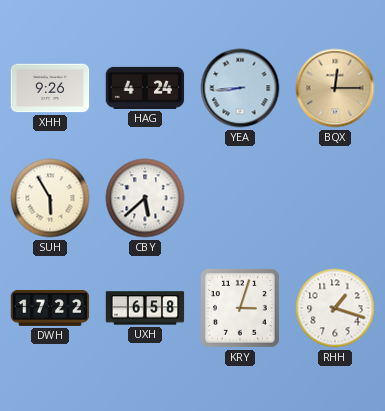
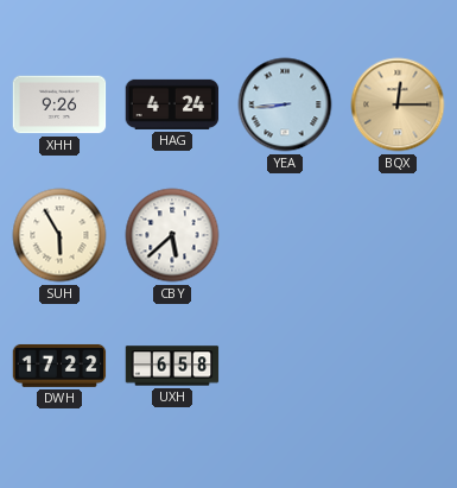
KRY: 3:03 -> none
RHH: 1:18 -> none
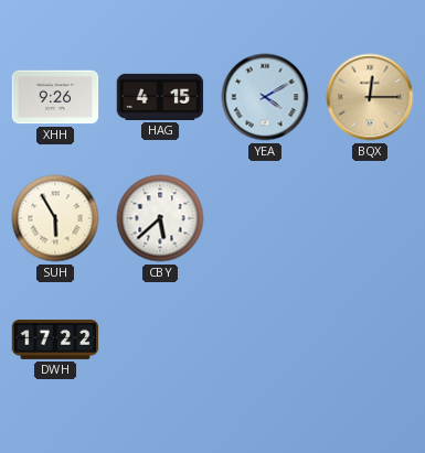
HAG: 4:24 -> 4:15
YEA: 8:44 -> 4:10
UXH: 6:58 -> none
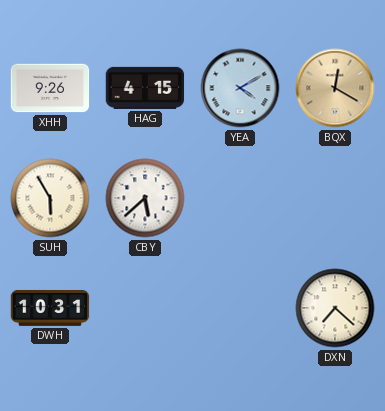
BQX: 12:15 -> 12:20
DWH: 17:22 -> 10:31
DXN: none -> 7:22
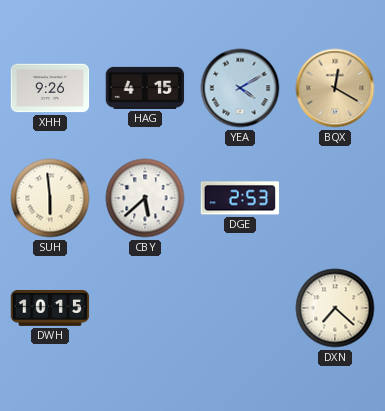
SUH: 5:55 -> 5:59
DGE: none -> 2:53
DWH: 10:31 -> 10:15
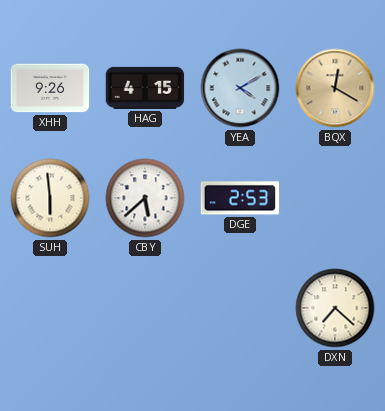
DWH: 10:15 -> none
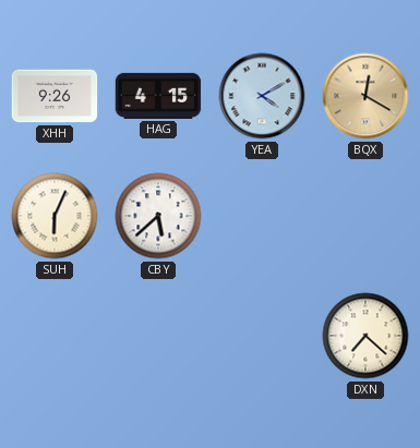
SUH: 5:59 -> 6:04
DGE: 2:53 -> none
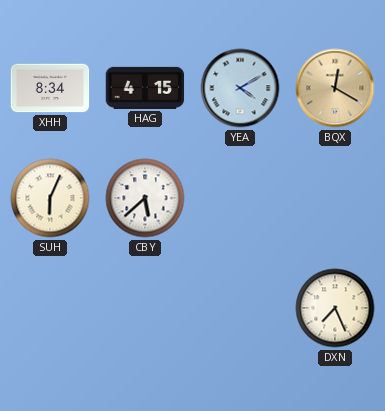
XHH: 9:26 -> 8:34
DXN: 7:22 -> 7:26
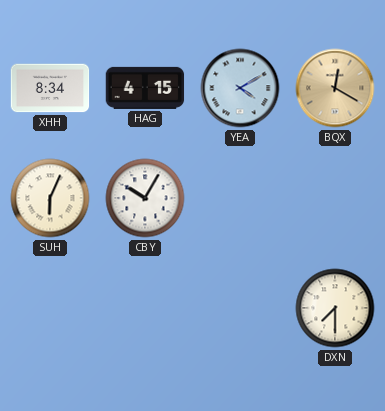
CBY: 5:38 -> 10:05
DXN: 7:26 -> 7:30
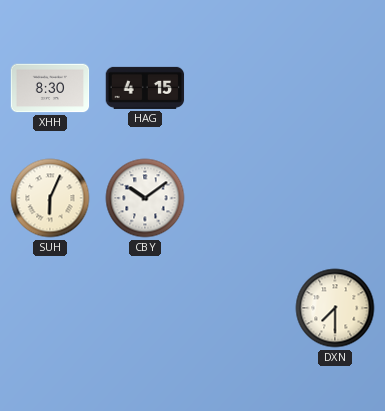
XHH: 8:34 -> 8:30
YEA: 4:10 -> none
BQX: 12:20 -> none
CBY: 10:05 -> 10:09
